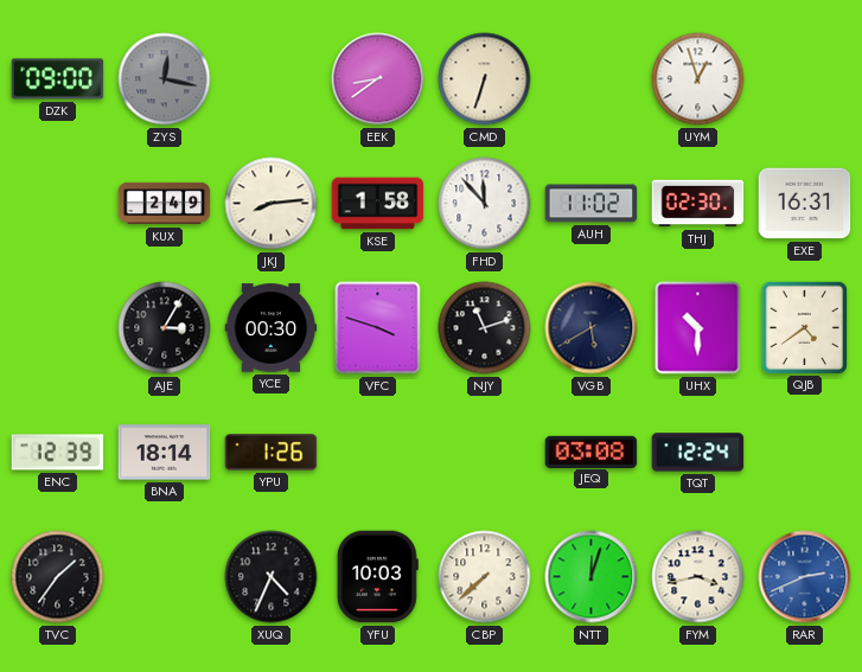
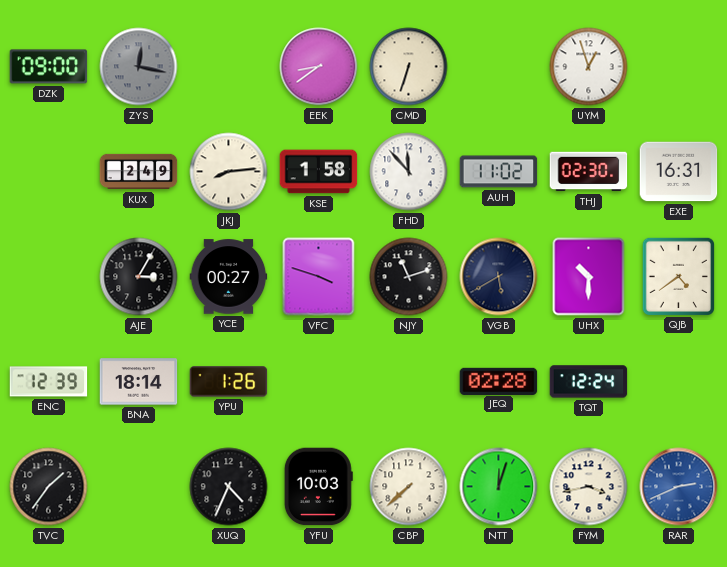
YCE: 00:30 -> 00:27
JEQ: 03:08 -> 02:28
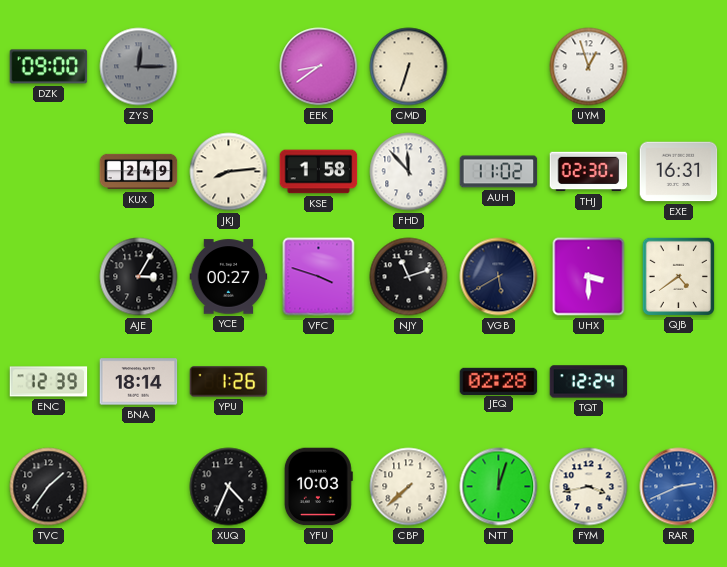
ZYS: 12:17 -> 12:15
UHX: 10:30 -> 3:30
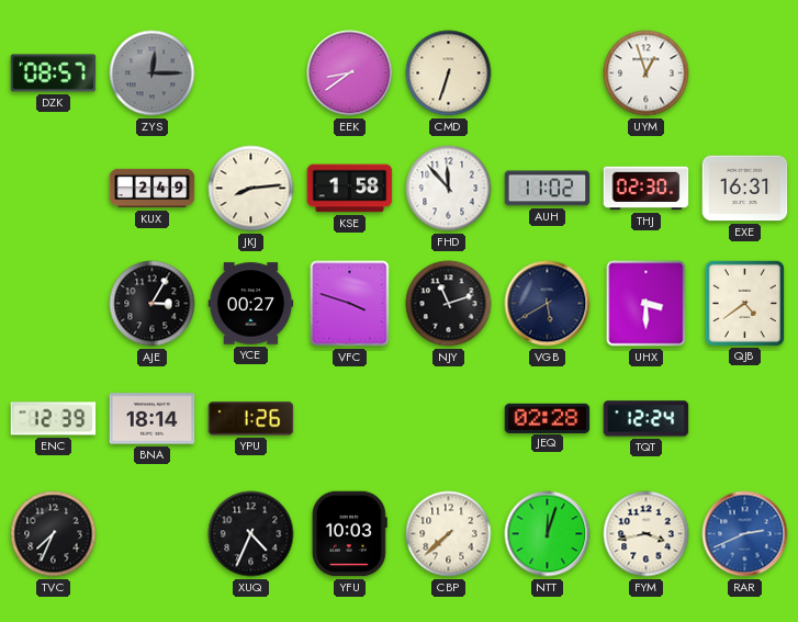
DZK: 09:00 -> 08:57
TVC: 1:36 -> 7:34
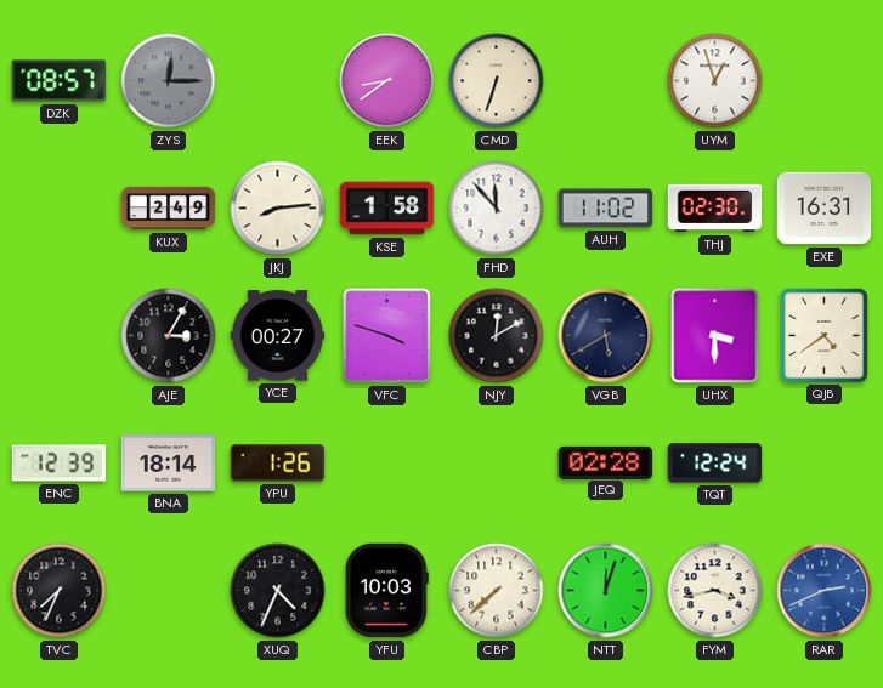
NJY: 11:12 -> 12:10
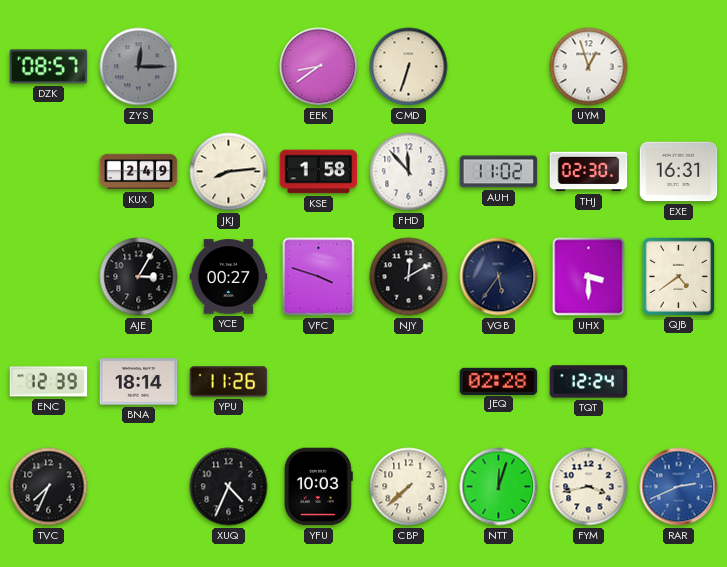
VGB: 5:40 -> 5:36
YPU: 1:26 -> 11:26
